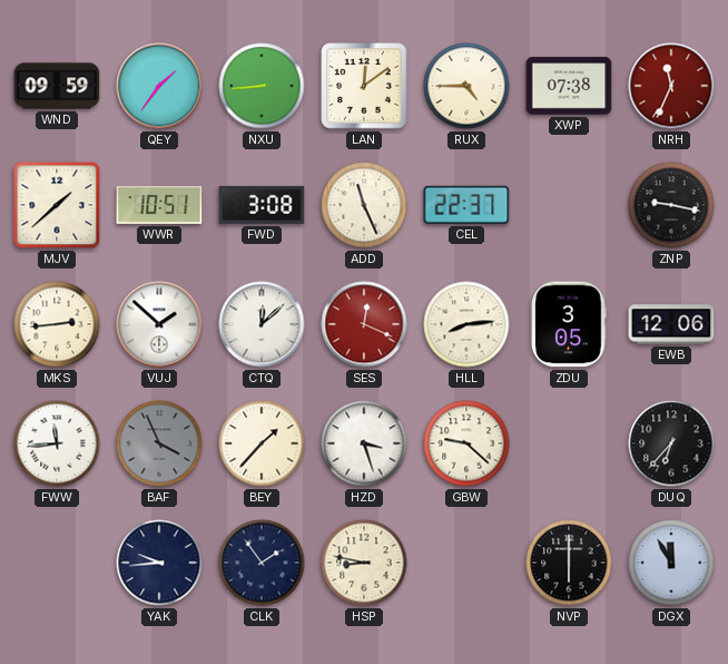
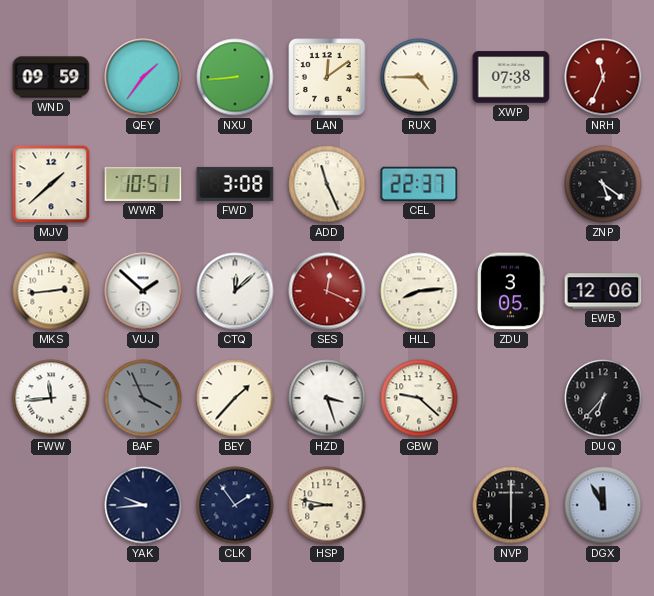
ZNP: 9:17 -> 5:21
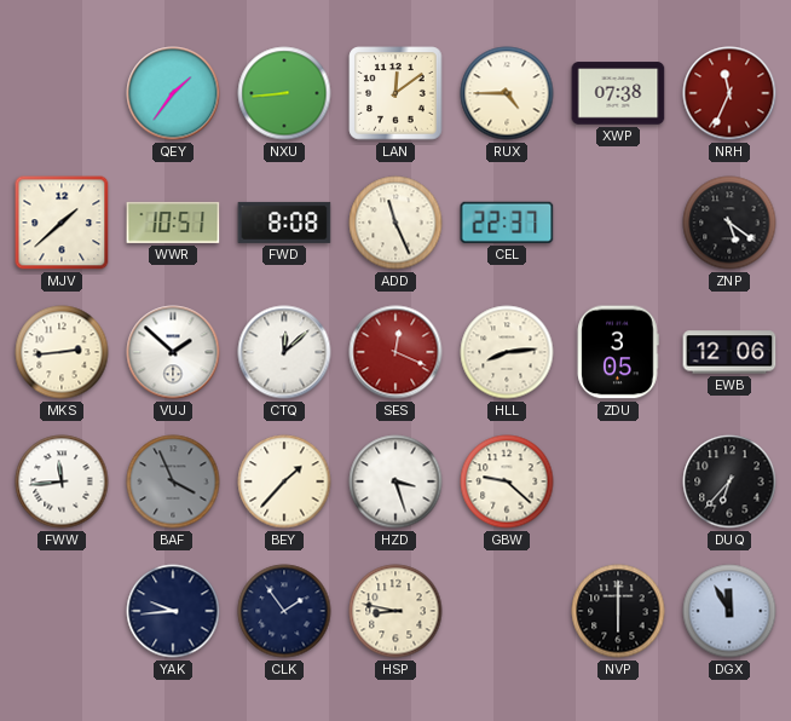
WND: 09:59 -> none
FWD: 3:08 -> 8:08
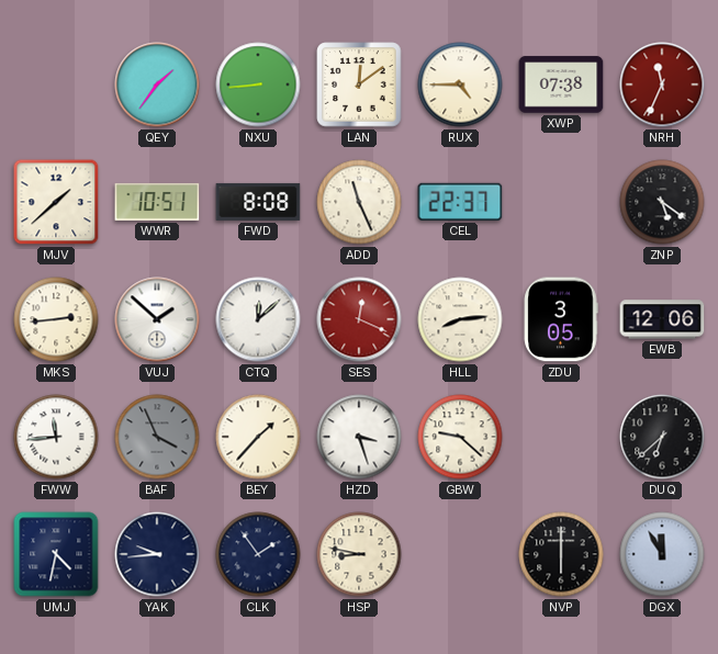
DUQ: 6:37 -> 6:38
UMJ: none -> 4:32
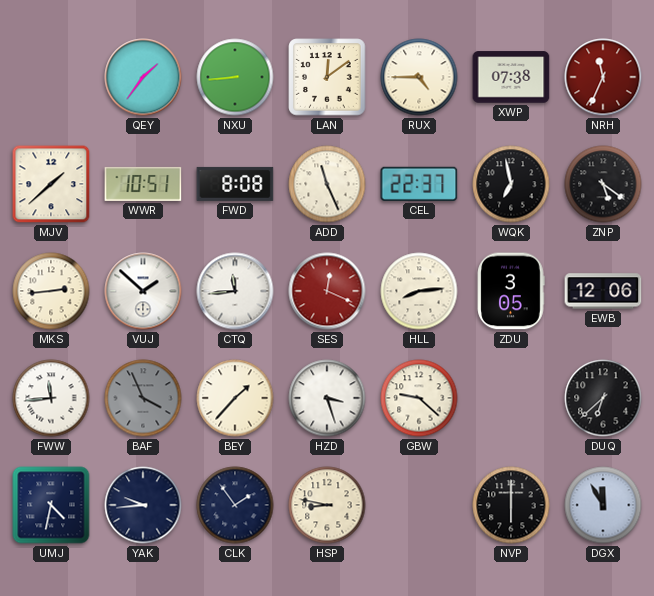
WQK: none -> 6:58
CTQ: 12:08 -> 11:44
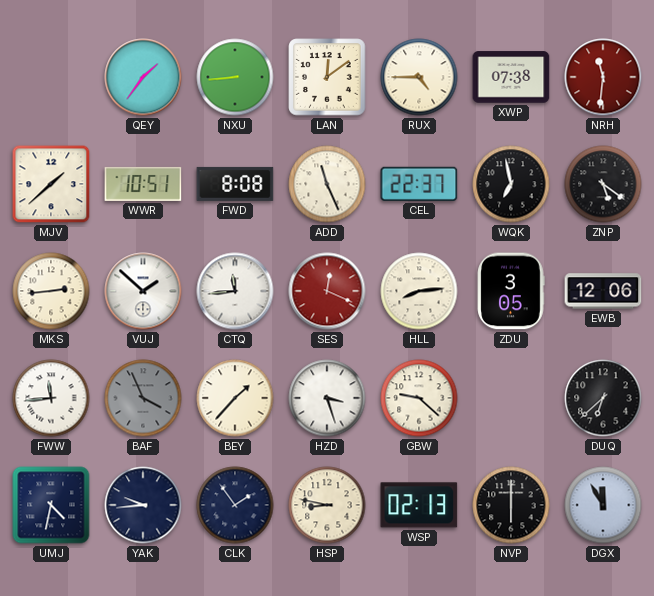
NRH: 11:34 -> 11:31
WSP: none -> 02:13
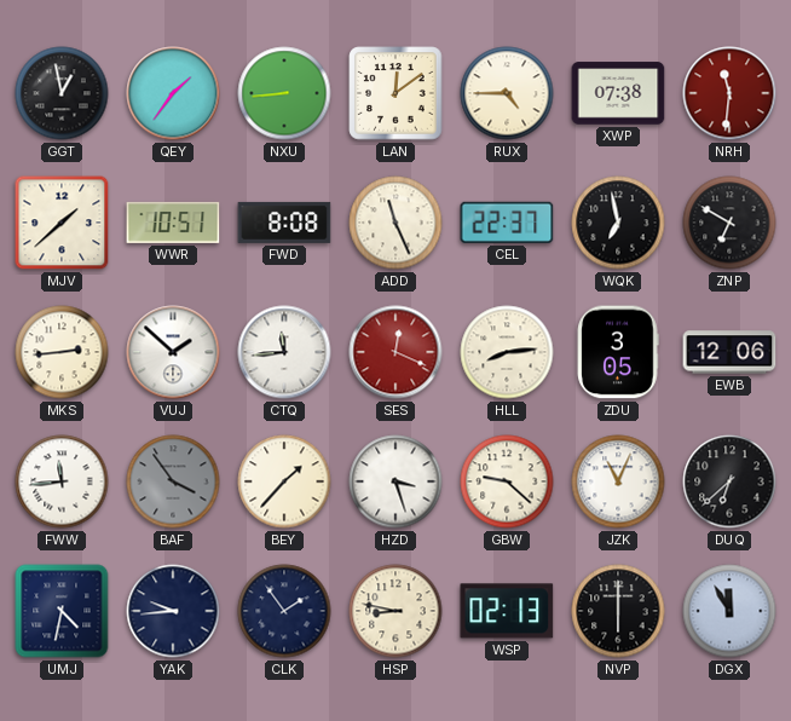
GGT: none -> 12:58
ZNP: 5:21 -> 6:50
BAF: 3:56 -> 3:54
JZK: none -> 11:04
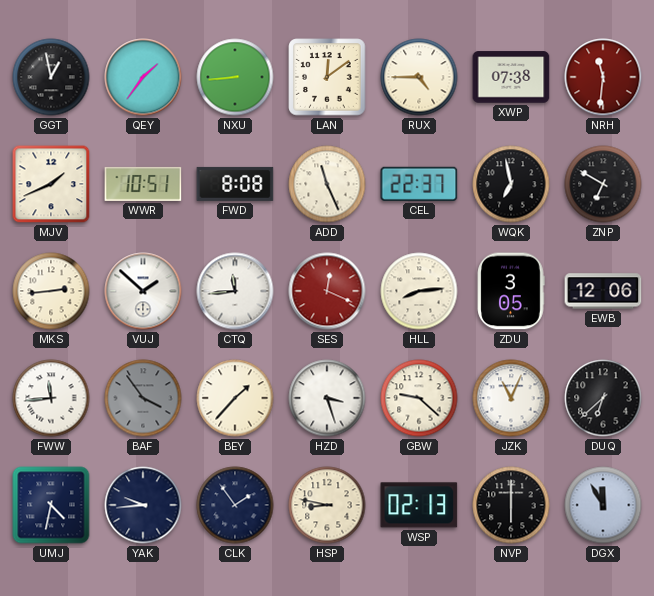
MJV: 1:38 -> 1:41
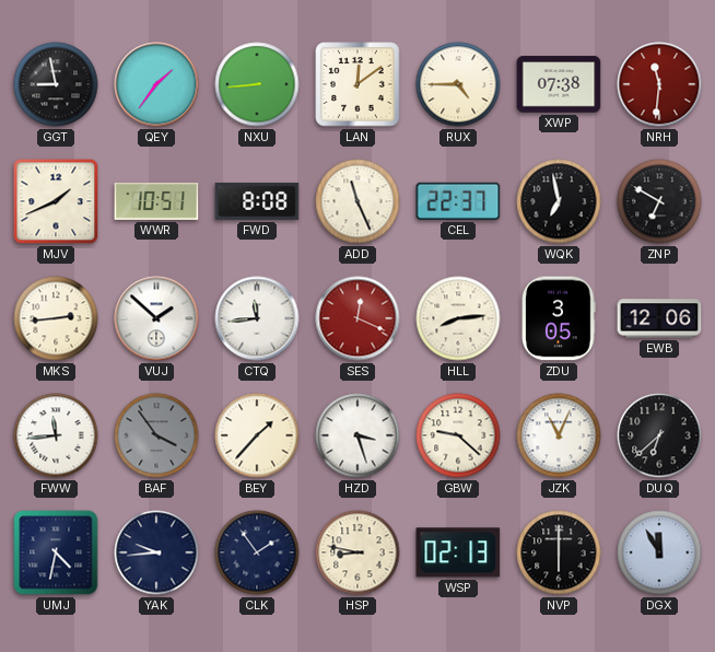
GGT: 12:58 -> 8:58
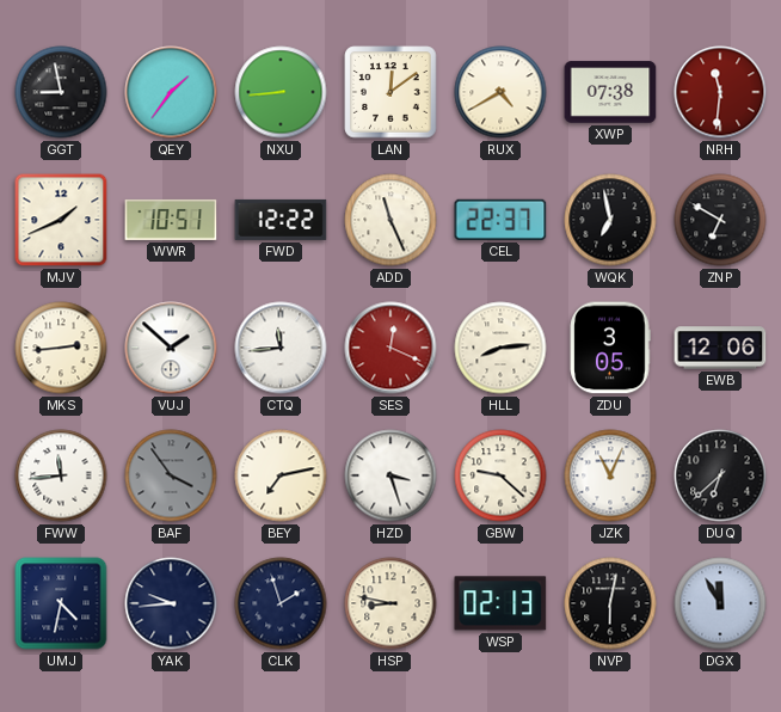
RUX: 4:45 -> 4:40
FWD: 8:08 -> 12:22
BEY: 1:37 -> 7:13
CLK: 1:54 -> 1:57
NVP: 6:00 -> 6:02
